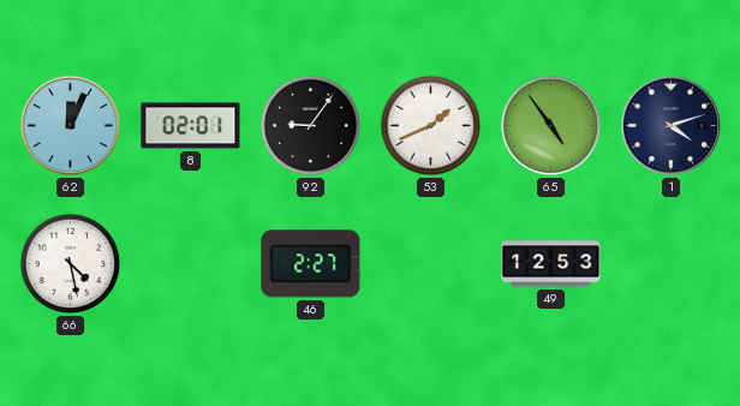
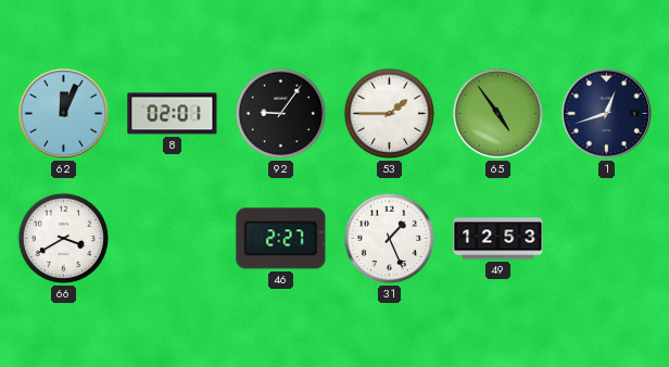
53: 1:41 -> 1:45
1: 4:12 -> 12:42
66: 4:28 -> 3:40
31: none -> 1:26
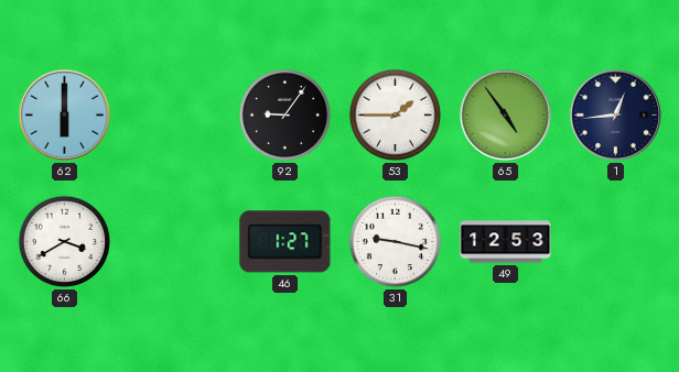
62: 12:04 -> 6:00
8: 02:01 -> none
1: 12:42 -> 12:44
46: 2:27 -> 1:27
31: 1:26 -> 9:17
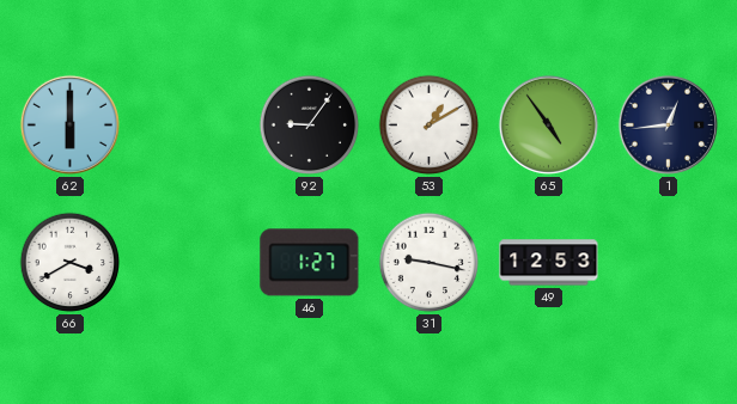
53: 1:45 -> 1:10
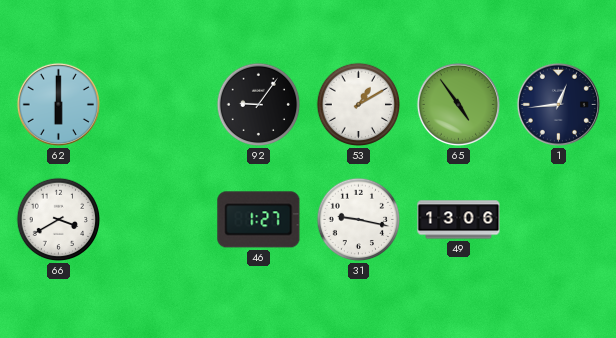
49: 12:53 -> 13:06
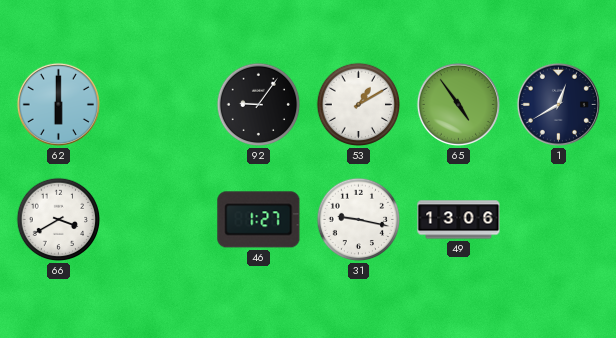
1: 12:44 -> 12:40
